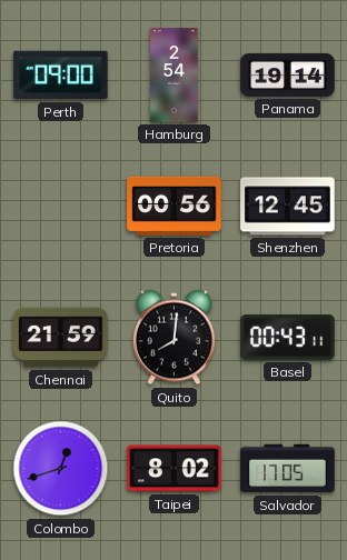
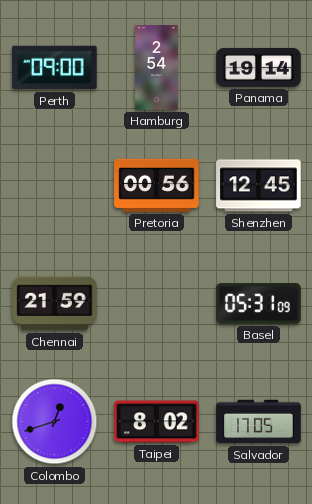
Quito: 8:01 -> none
Basel: 00:43 -> 05:31
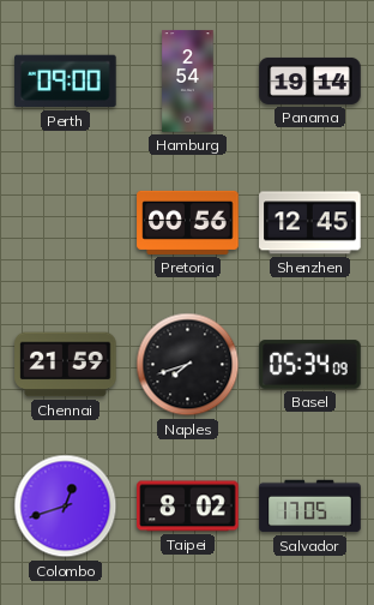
Naples: none -> 7:42
Basel: 05:31 -> 05:34
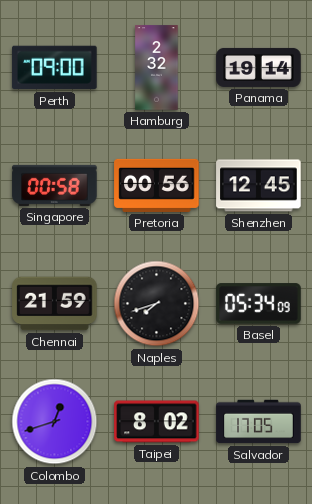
Hamburg: 2:54 -> 2:32
Singapore: none -> 00:58
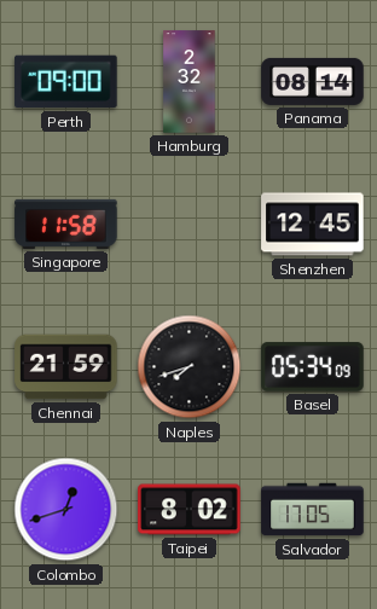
Panama: 19:14 -> 08:14
Singapore: 00:58 -> 11:58
Pretoria: 00:56 -> none
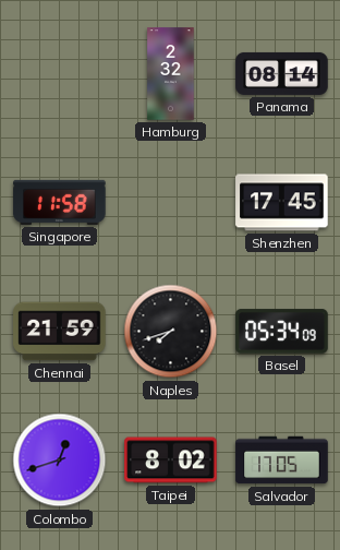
Perth: 09:00 -> none
Shenzhen: 12:45 -> 17:45
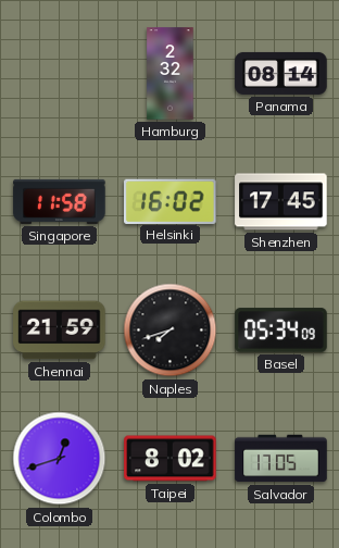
Helsinki: none -> 16:02
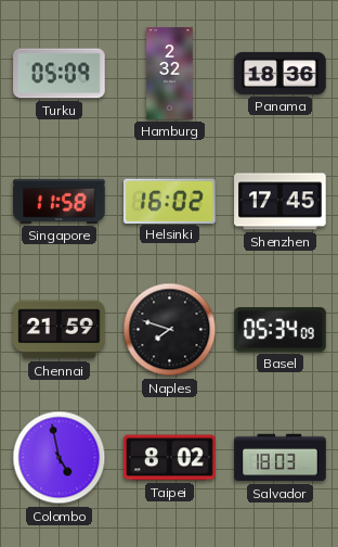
Turku: none -> 05:09
Panama: 08:14 -> 18:36
Naples: 7:42 -> 7:48
Colombo: 12:42 -> 4:58
Salvador: 17:05 -> 18:03
